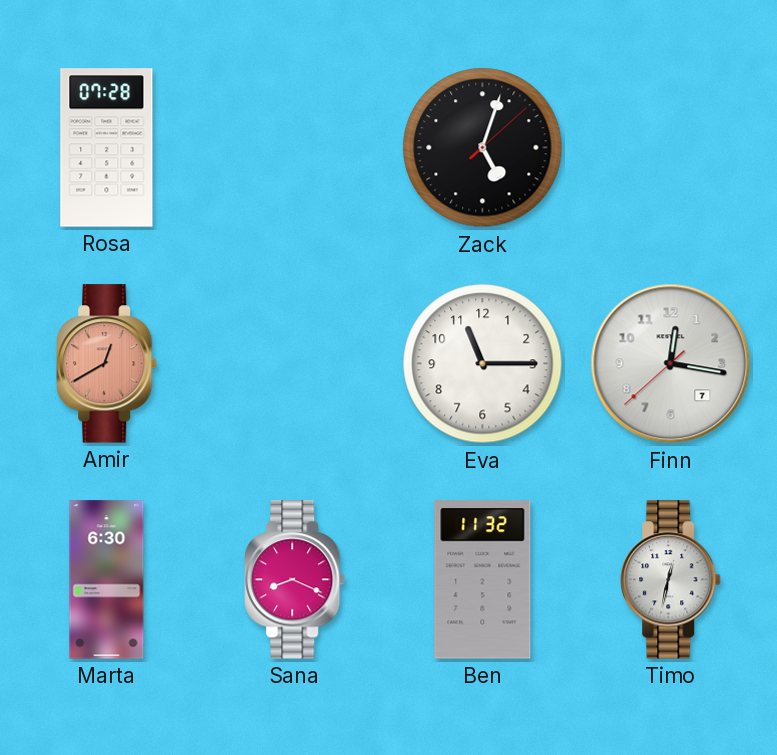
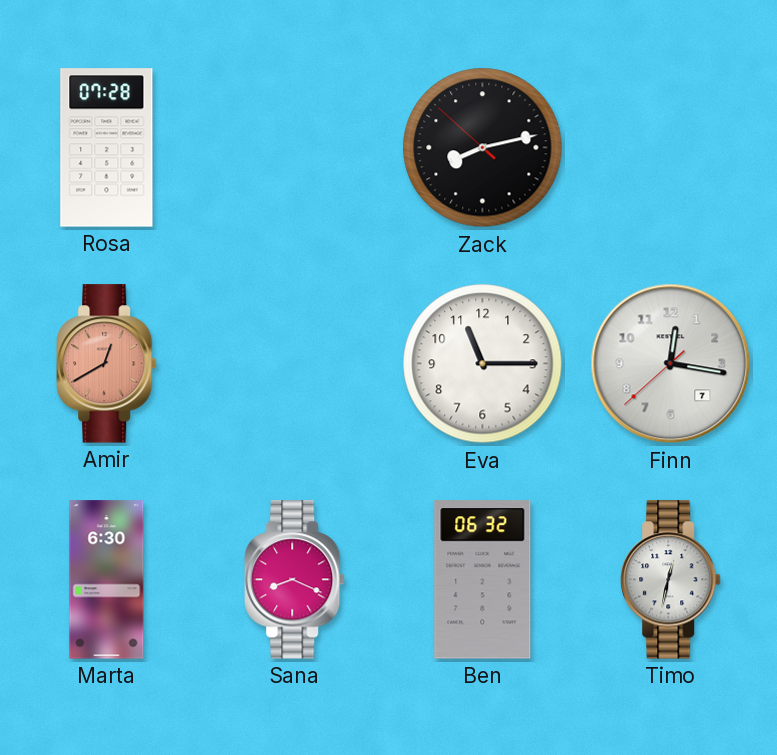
Zack: 5:03 -> 8:12
Ben: 11:32 -> 06:32
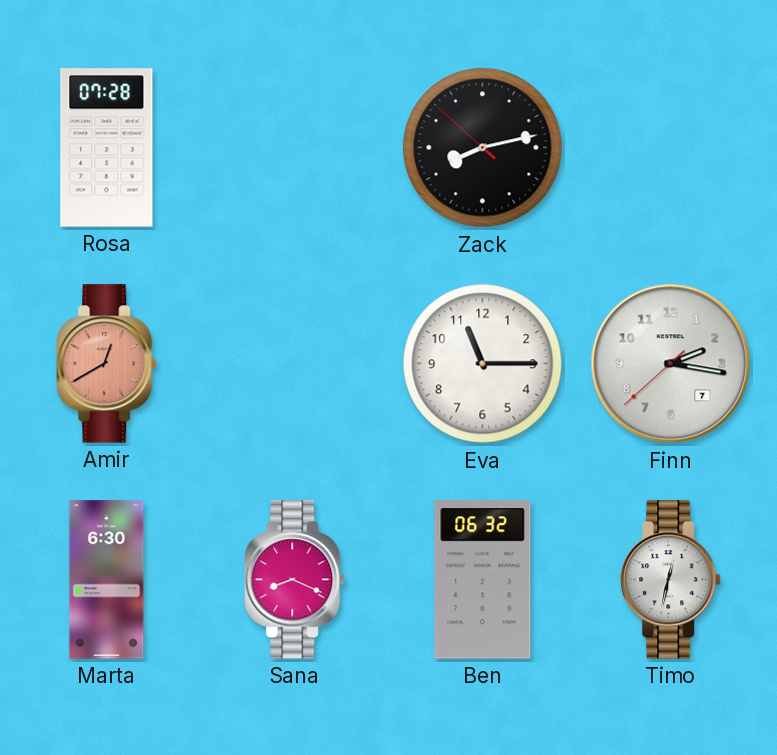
Finn: 12:16 -> 2:16
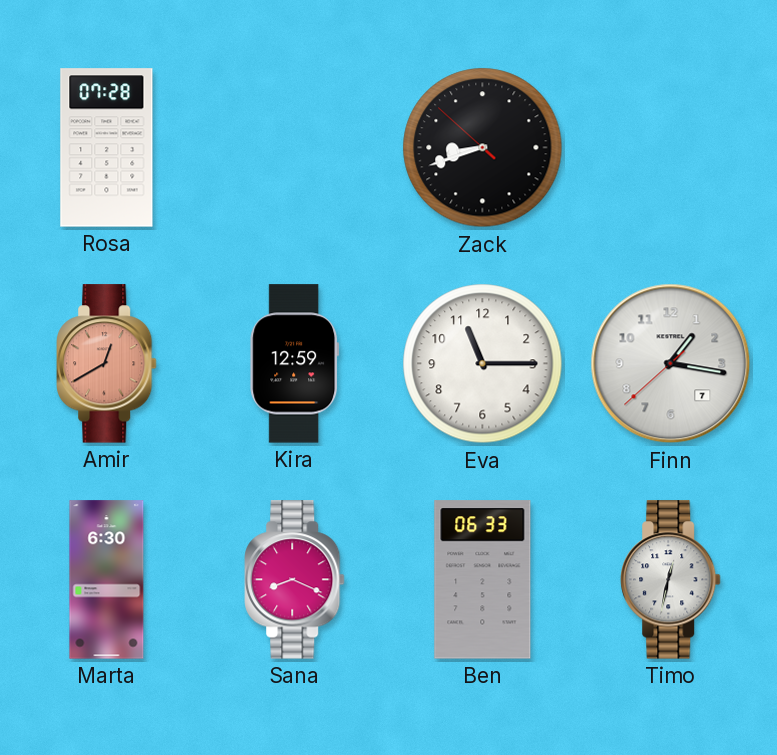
Zack: 8:12 -> 8:41
Kira: none -> 12:59
Finn: 2:16 -> 1:16
Ben: 06:32 -> 06:33
